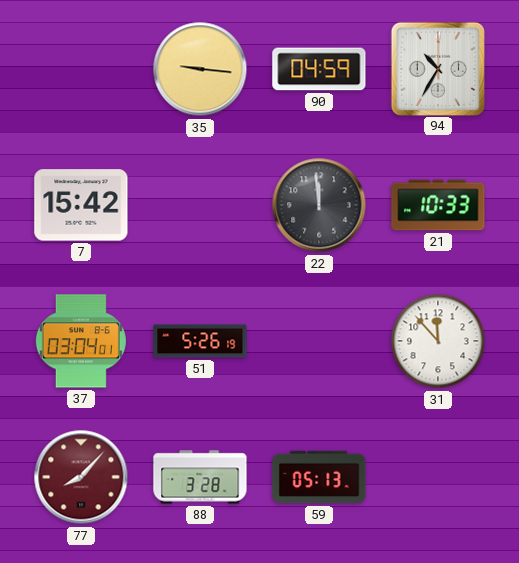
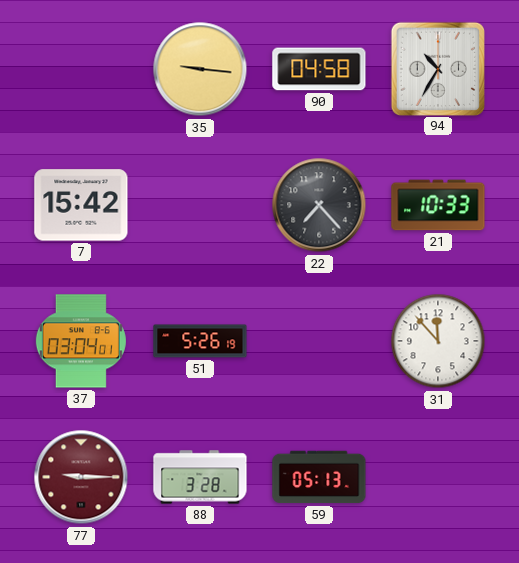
90: 04:59 -> 04:58
22: 11:59 -> 7:23
77: 8:07 -> 9:15
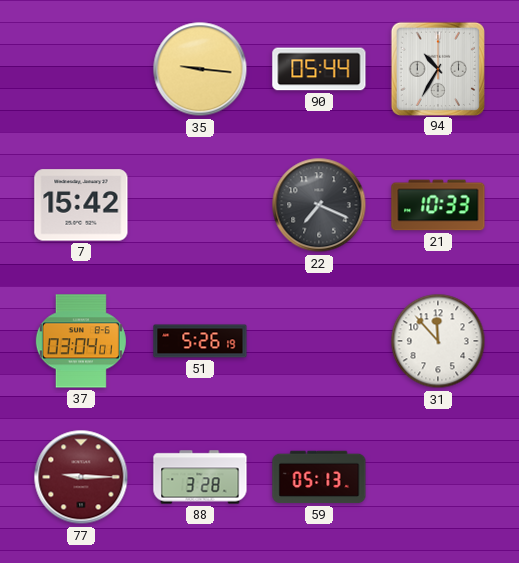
90: 04:58 -> 05:44
22: 7:23 -> 7:19
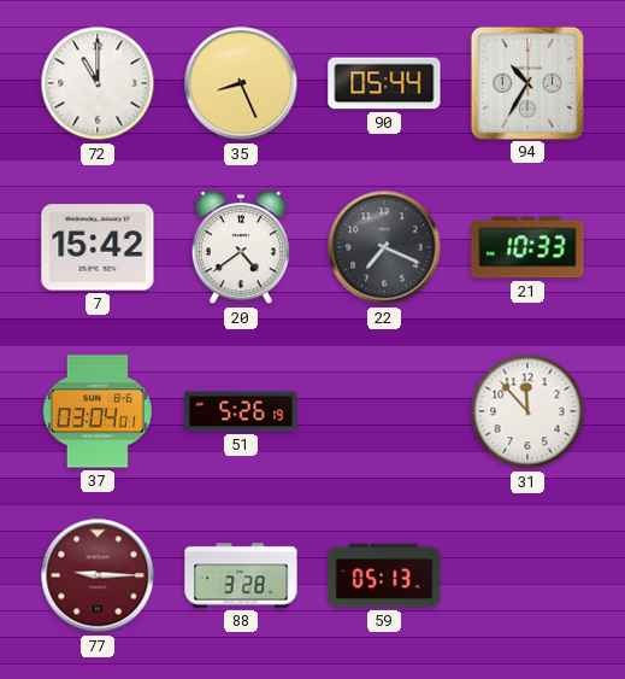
72: none -> 11:00
35: 9:16 -> 8:26
20: none -> 4:39
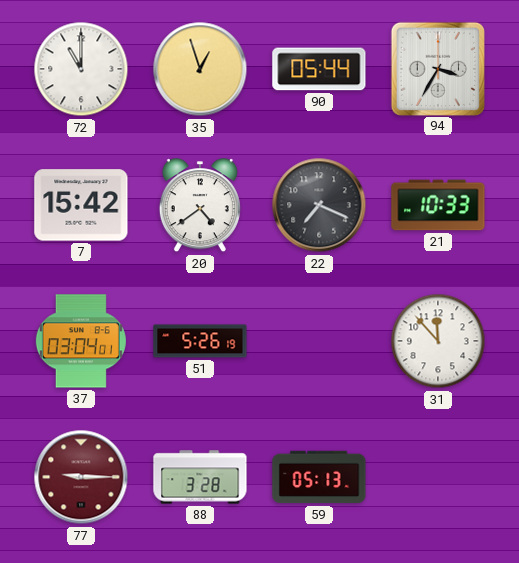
35: 8:26 -> 12:57
94: 10:35 -> 3:35
